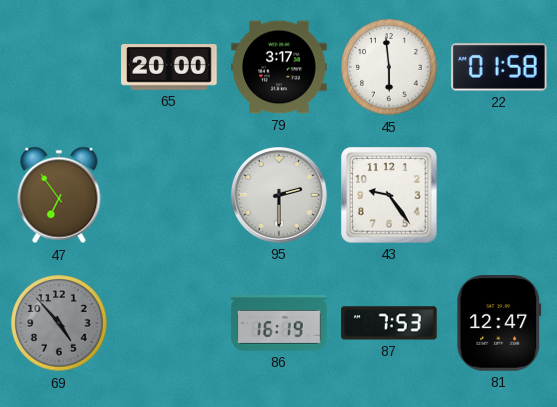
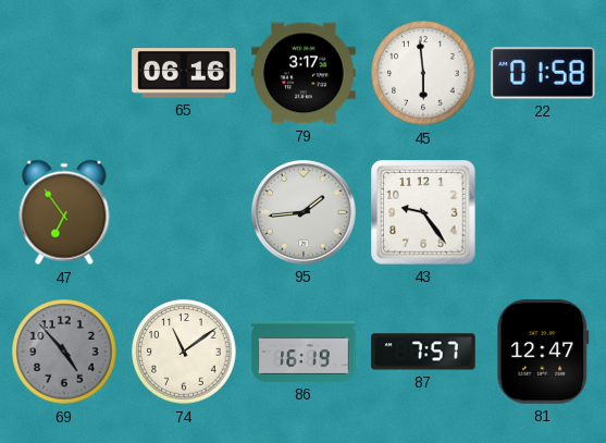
65: 20:00 -> 06:16
95: 2:30 -> 1:44
74: none -> 11:09
87: 7:53 -> 7:57
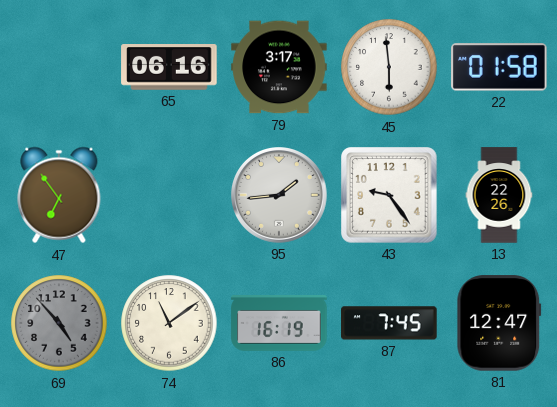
13: none -> 22:26
87: 7:57 -> 7:45
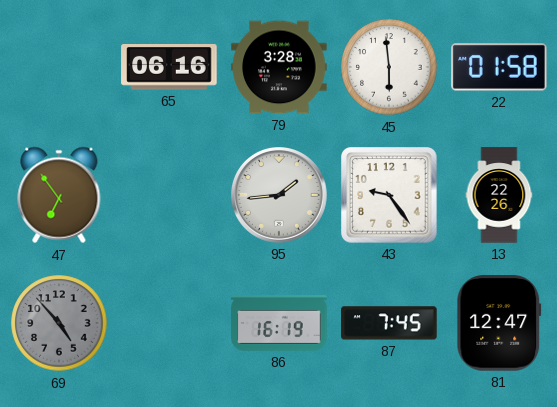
79: 3:17 -> 3:28
74: 11:09 -> none
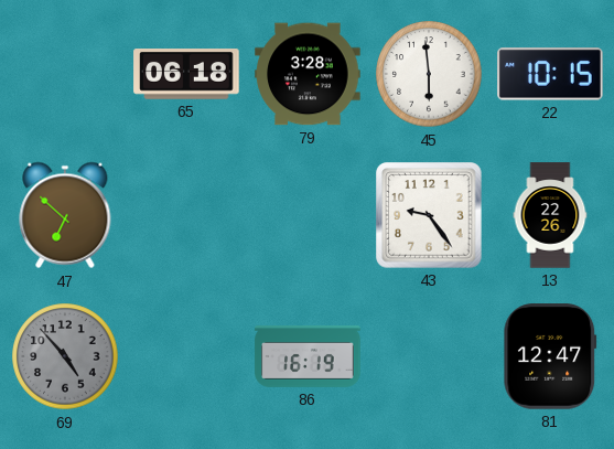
65: 06:16 -> 06:18
22: 01:58 -> 10:15
47: 6:54 -> 6:52
95: 1:44 -> none
87: 7:45 -> none
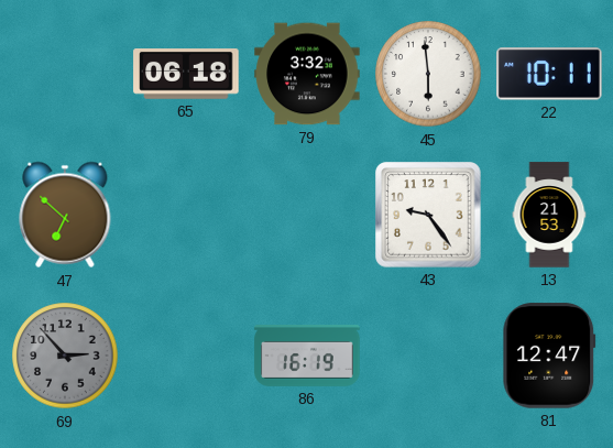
79: 3:28 -> 3:32
22: 10:15 -> 10:11
13: 22:26 -> 21:53
69: 4:53 -> 2:53
